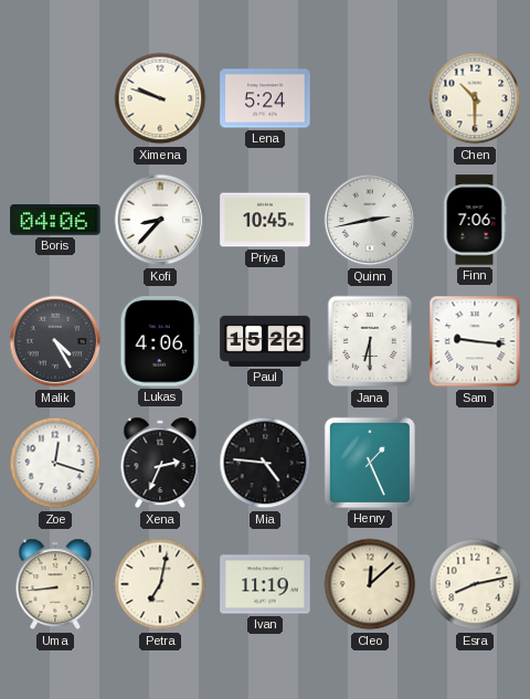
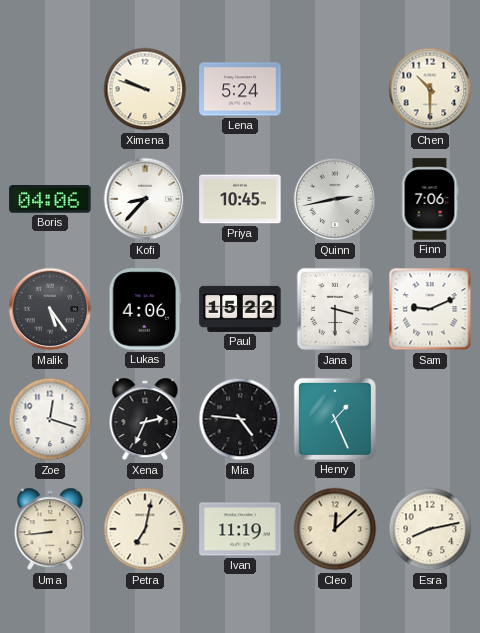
Malik: 4:25 -> 5:24
Jana: 6:30 -> 3:30
Sam: 9:16 -> 9:11
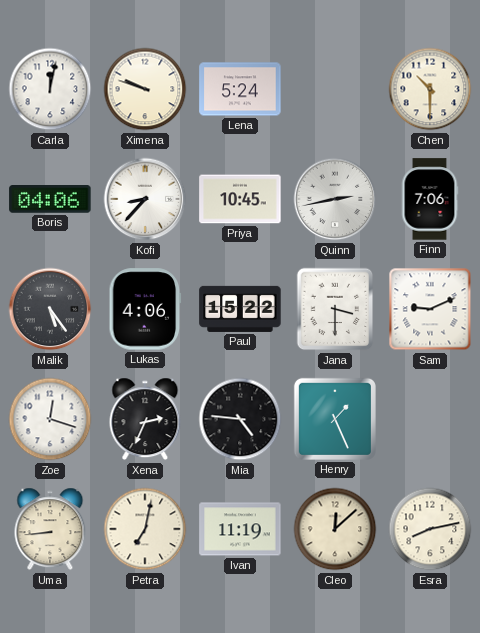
Carla: none -> 12:02
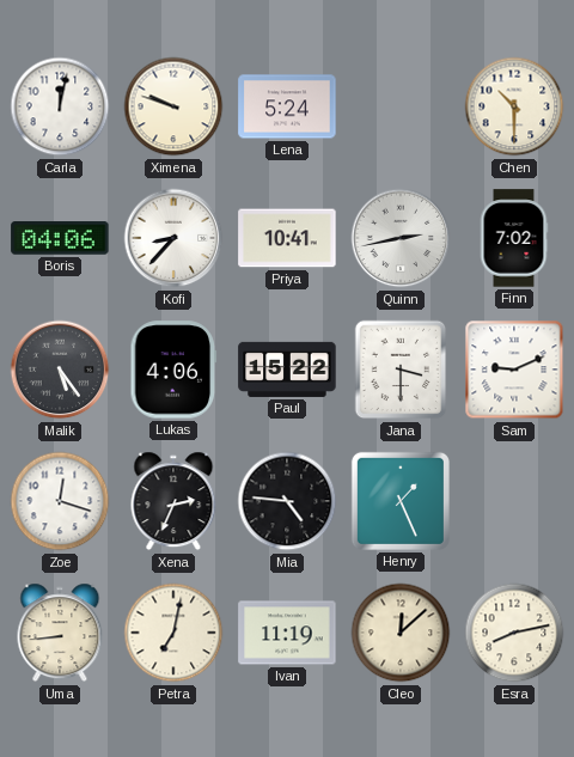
Priya: 10:45 -> 10:41
Finn: 7:06 -> 7:02
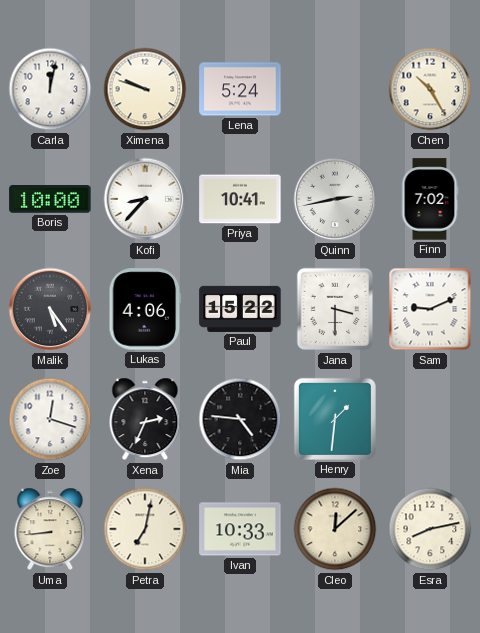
Chen: 10:30 -> 10:25
Boris: 04:06 -> 10:00
Henry: 1:26 -> 1:31
Ivan: 11:19 -> 10:33
